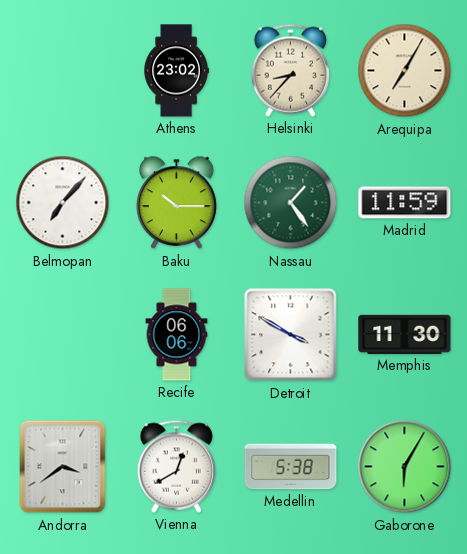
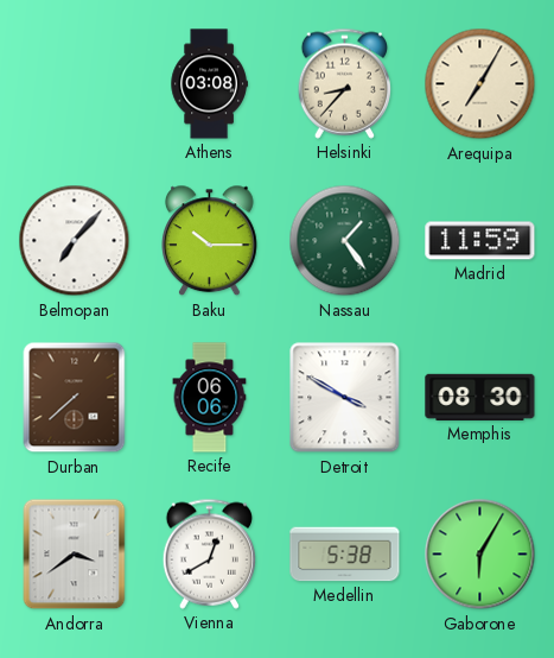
Athens: 23:02 -> 03:08
Durban: none -> 7:38
Memphis: 11:30 -> 08:30
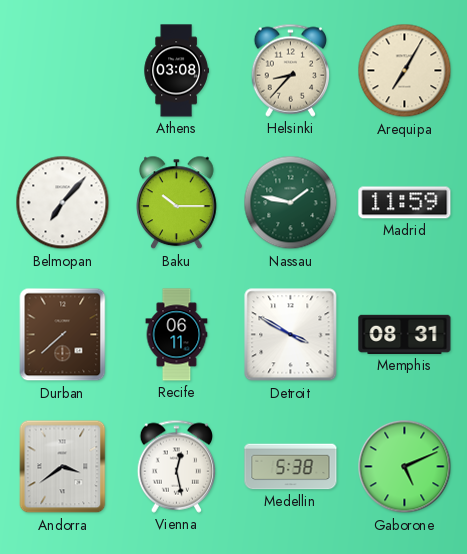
Nassau: 1:24 -> 1:47
Recife: 06:06 -> 06:11
Memphis: 08:30 -> 08:31
Vienna: 12:40 -> 12:28
Gaborone: 6:05 -> 5:11
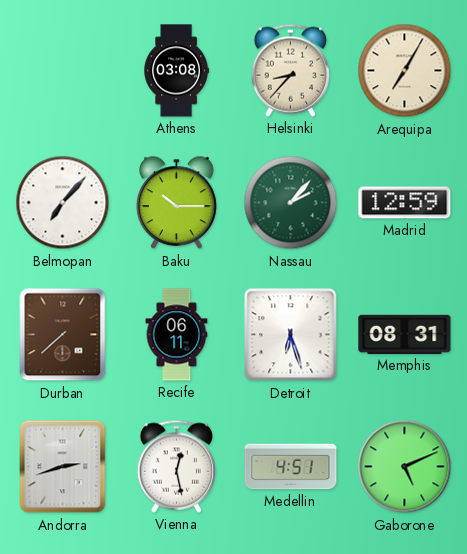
Nassau: 1:47 -> 2:07
Madrid: 11:59 -> 12:59
Detroit: 3:50 -> 6:27
Andorra: 3:39 -> 2:42
Medellin: 5:38 -> 4:51
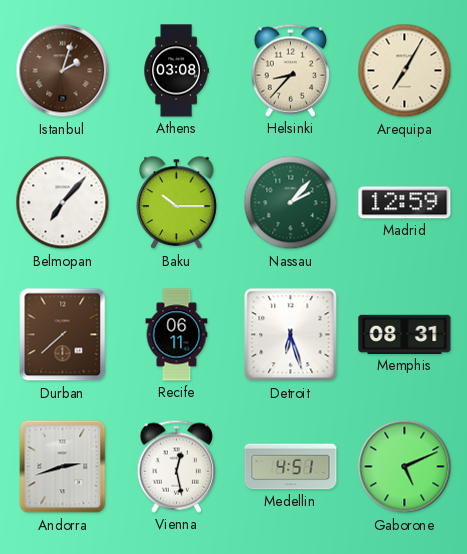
Istanbul: none -> 2:03
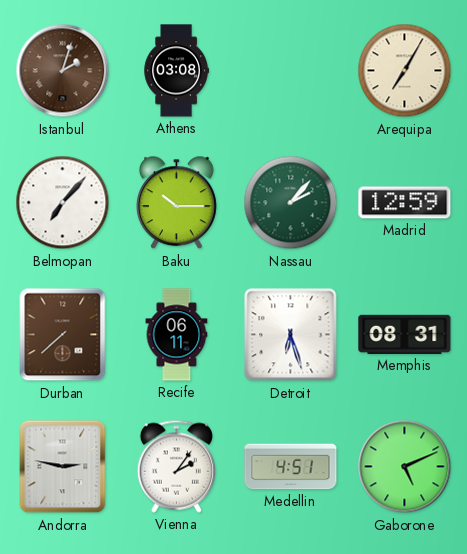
Helsinki: 8:37 -> none
Andorra: 2:42 -> 2:47
Vienna: 12:28 -> 2:06
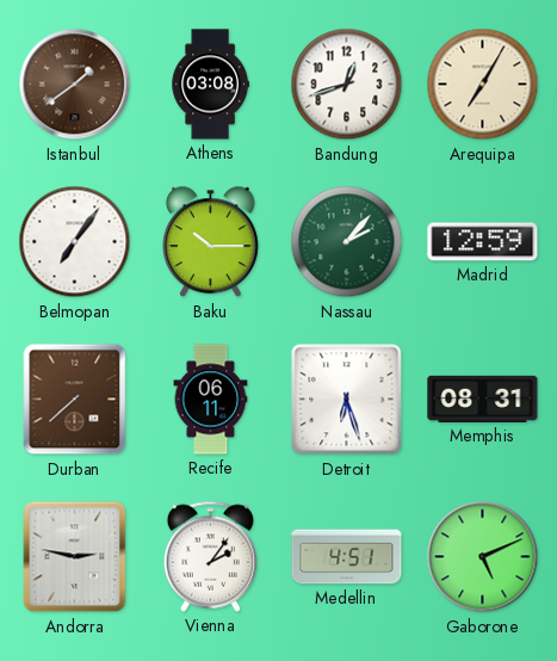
Istanbul: 2:03 -> 1:39
Bandung: none -> 12:42
Belmopan: 7:07 -> 7:06
